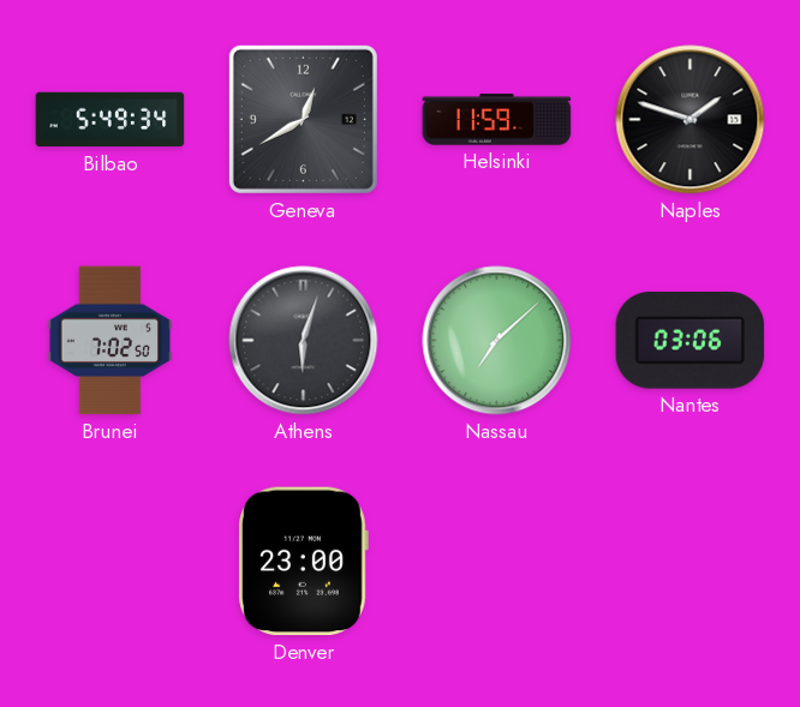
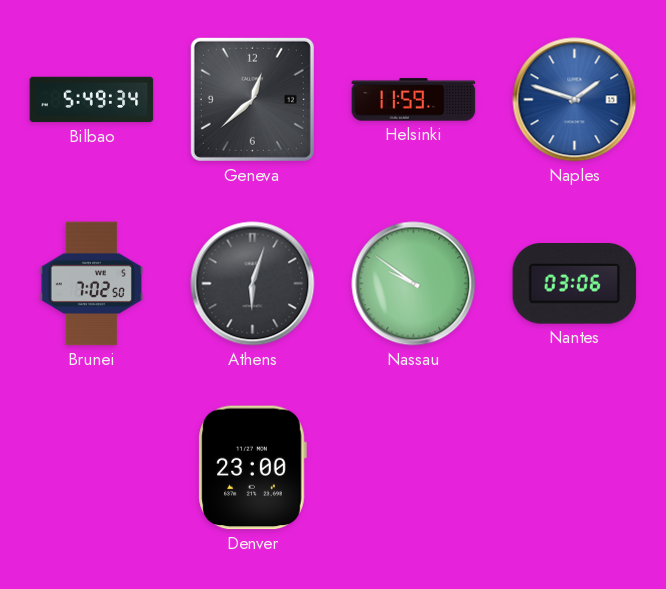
Geneva: 12:40 -> 12:38
Naples dial: black -> blue
Nassau: 7:08 -> 9:51
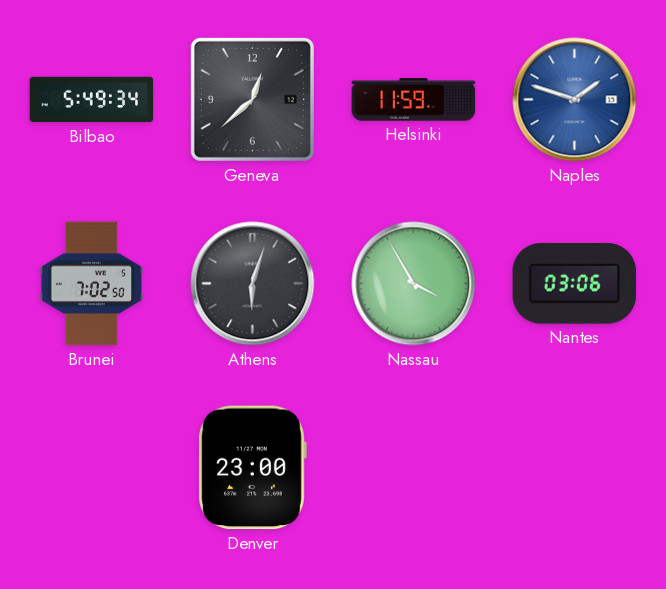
Nassau: 9:51 -> 3:55
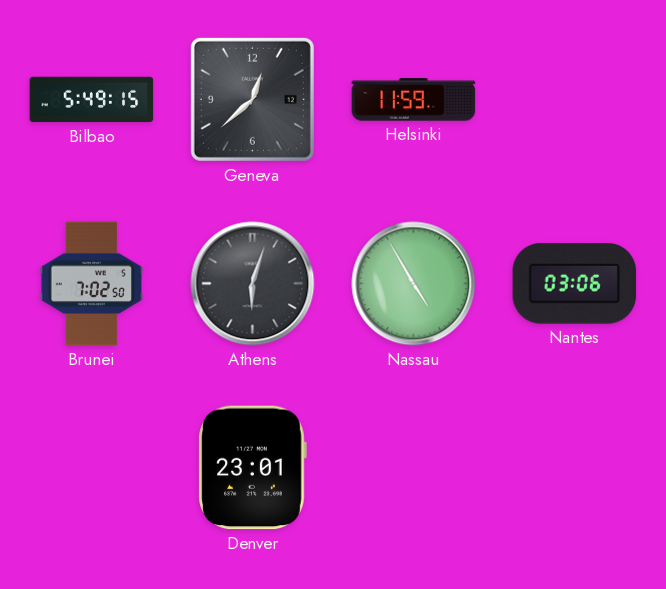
Bilbao: 5:49:34 -> 5:49:15
Naples: 1:48 -> none
Nassau: 3:55 -> 4:55
Denver: 23:00 -> 23:01
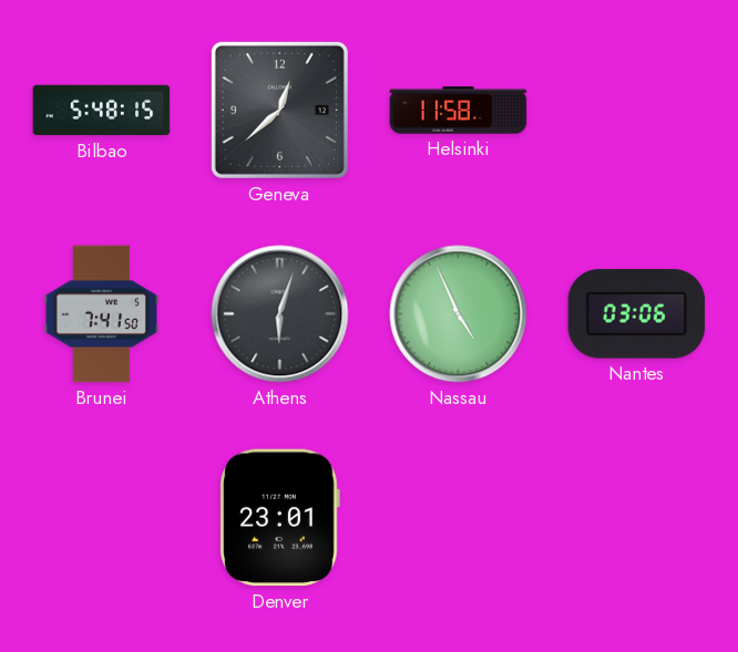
Bilbao: 5:49 -> 5:48
Helsinki: 11:59 -> 11:58
Brunei: 7:02 -> 7:41
Nassau: 4:55 -> 4:56
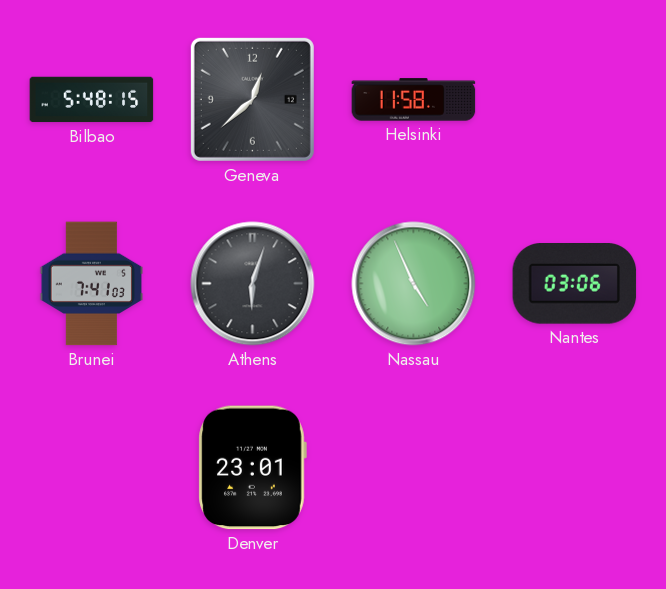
Brunei: 7:41:50 -> 7:41:03
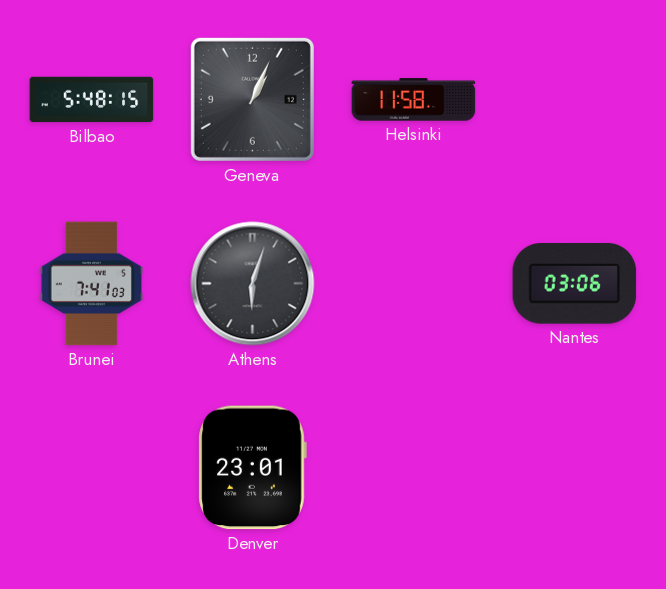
Geneva: 12:38 -> 1:04
Nassau: 4:56 -> none
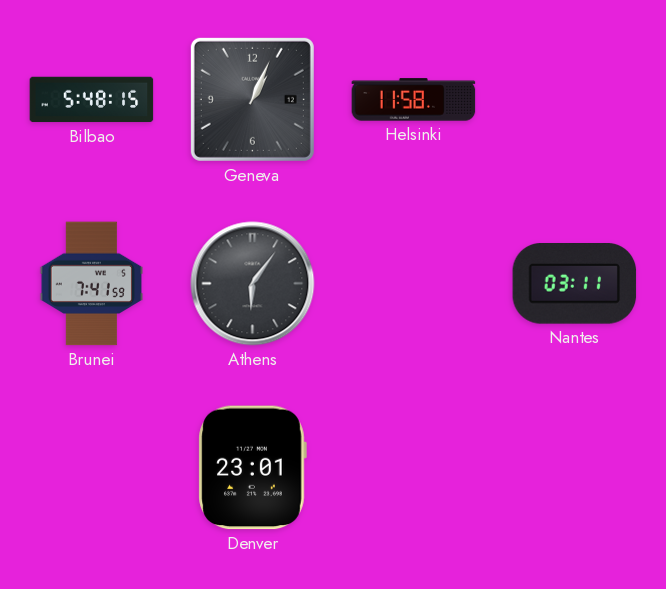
Brunei: 7:41:03 -> 7:41:59
Athens: 6:03 -> 6:06
Nantes: 03:06 -> 03:11
